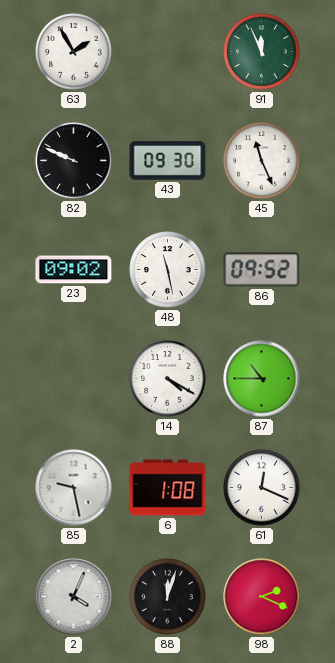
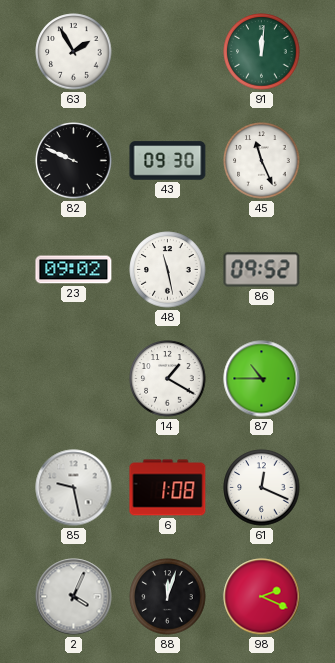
91: 11:56 -> 12:01
14: 4:20 -> 1:20
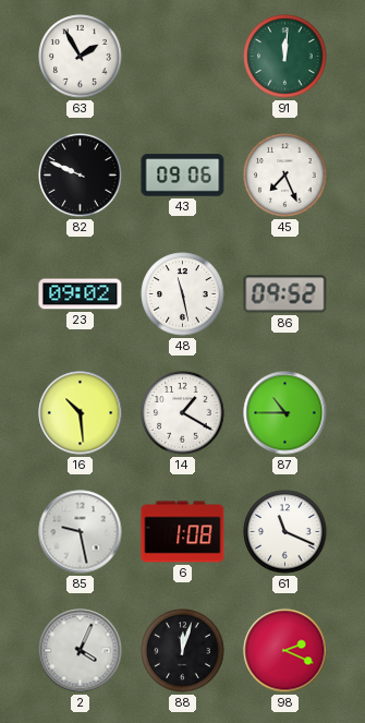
43: 09:30 -> 09:06
45: 11:26 -> 7:26
16: none -> 10:29
61: 12:19 -> 11:19
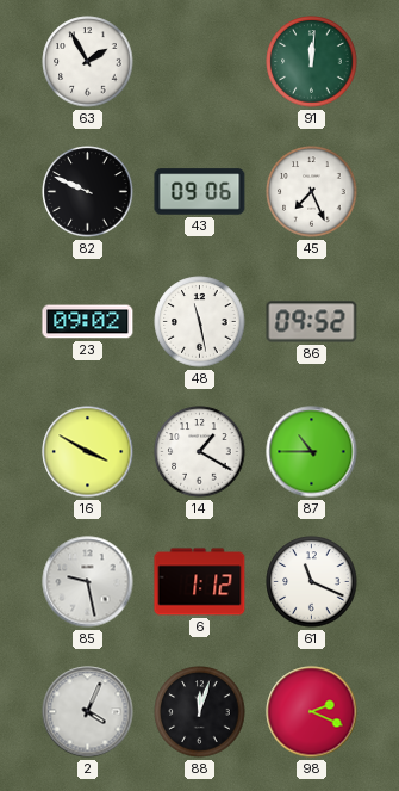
16: 10:29 -> 3:50
6: 1:08 -> 1:12
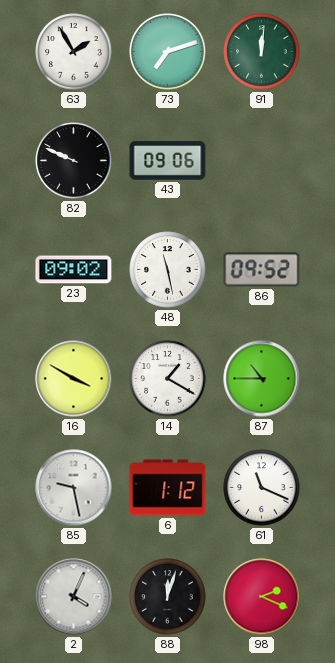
73: none -> 7:12
45: 7:26 -> none
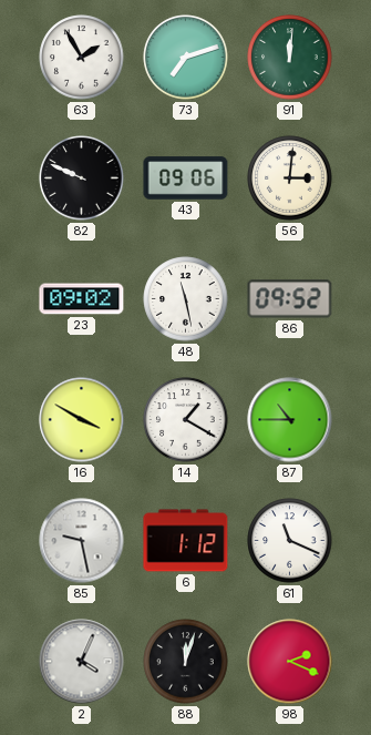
56: none -> 3:01
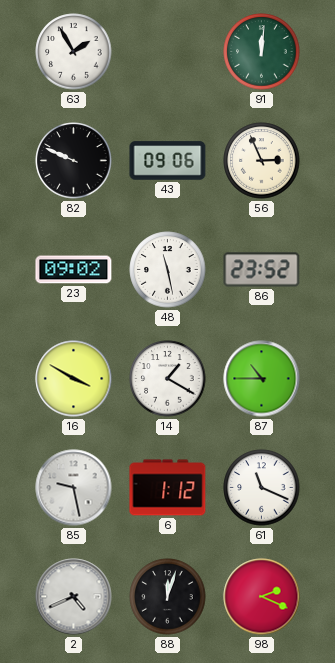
73: 7:12 -> none
56: 3:01 -> 2:56
86: 09:52 -> 23:52
2: 4:04 -> 4:41
